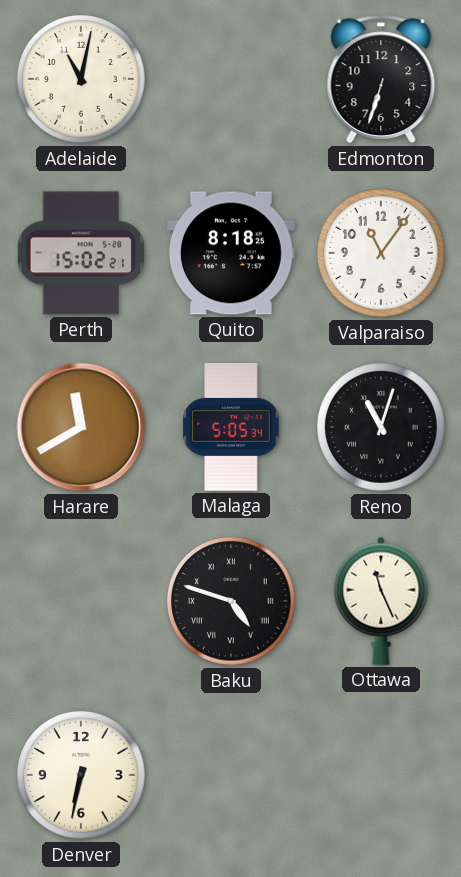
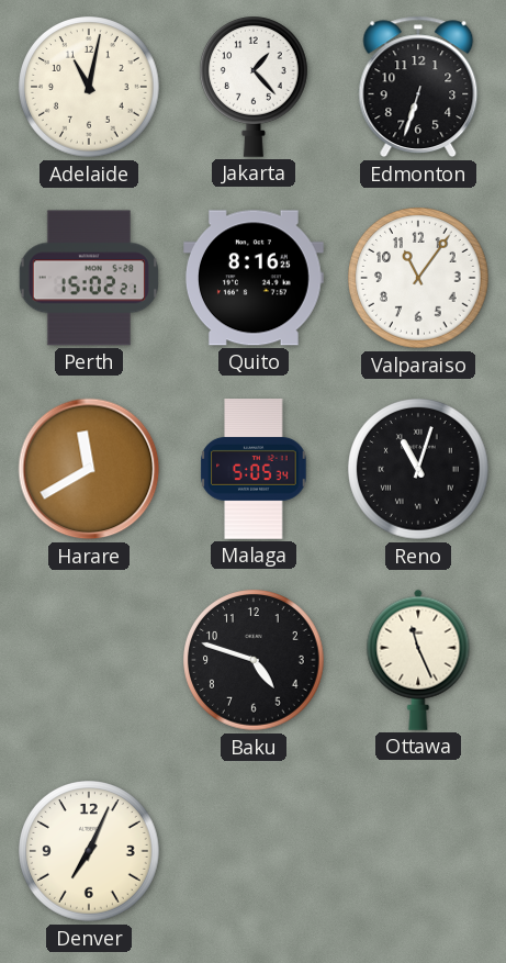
Jakarta: none -> 1:23
Quito: 8:18 -> 8:16
Baku numerals: Roman -> Arabic
Denver: 6:32 -> 7:04
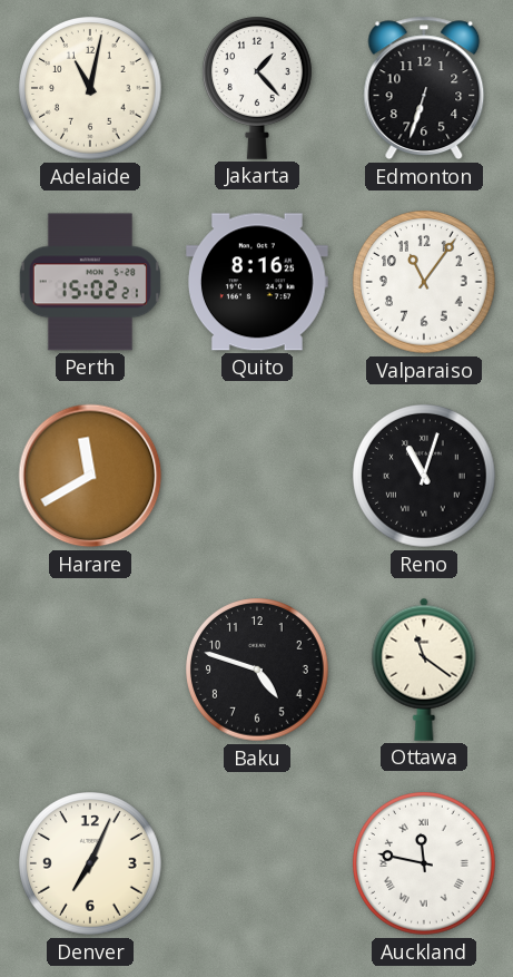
Malaga: 5:05 -> none
Ottawa: 11:26 -> 11:21
Auckland: none -> 11:47
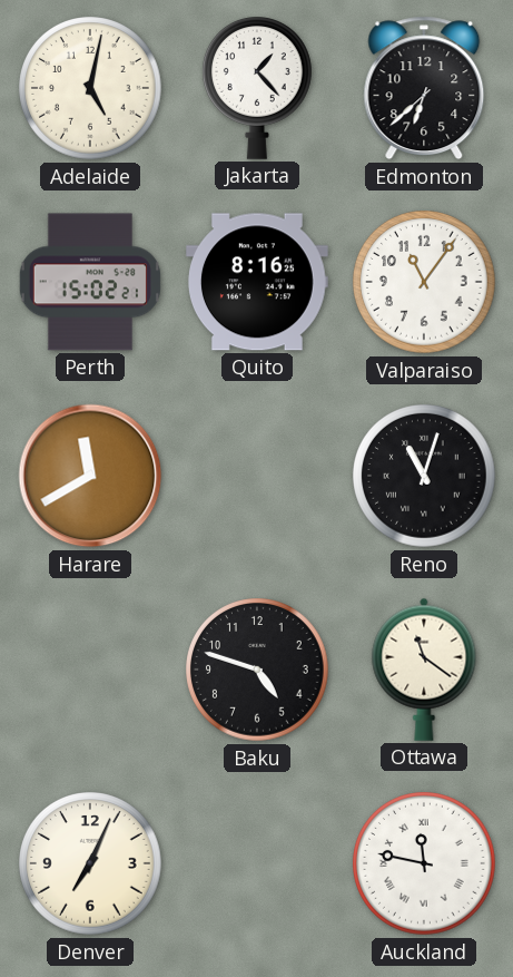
Adelaide: 11:02 -> 5:02
Edmonton: 6:33 -> 6:38
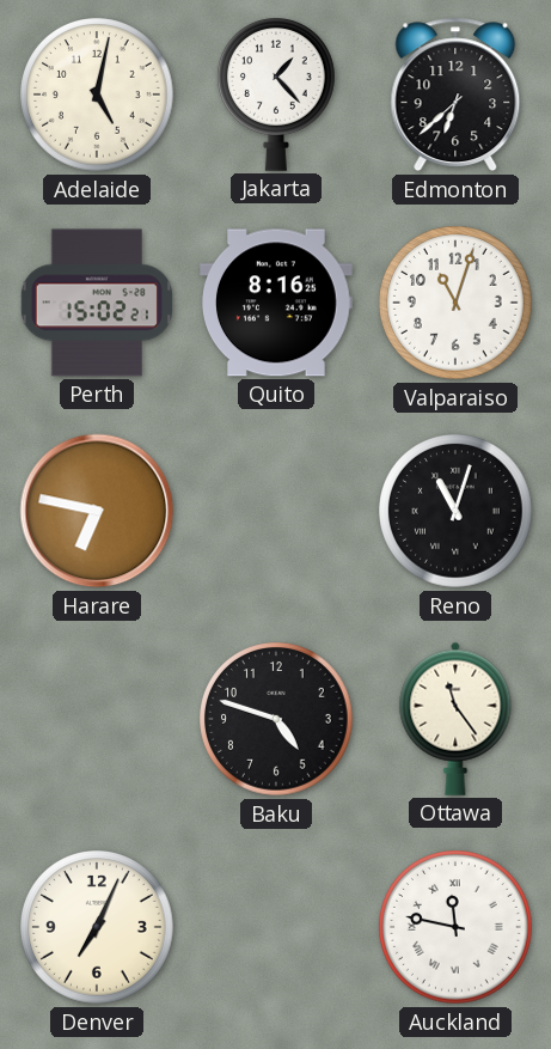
Valparaiso: 11:06 -> 11:03
Harare: 11:40 -> 6:47
Ottawa: 11:21 -> 11:24
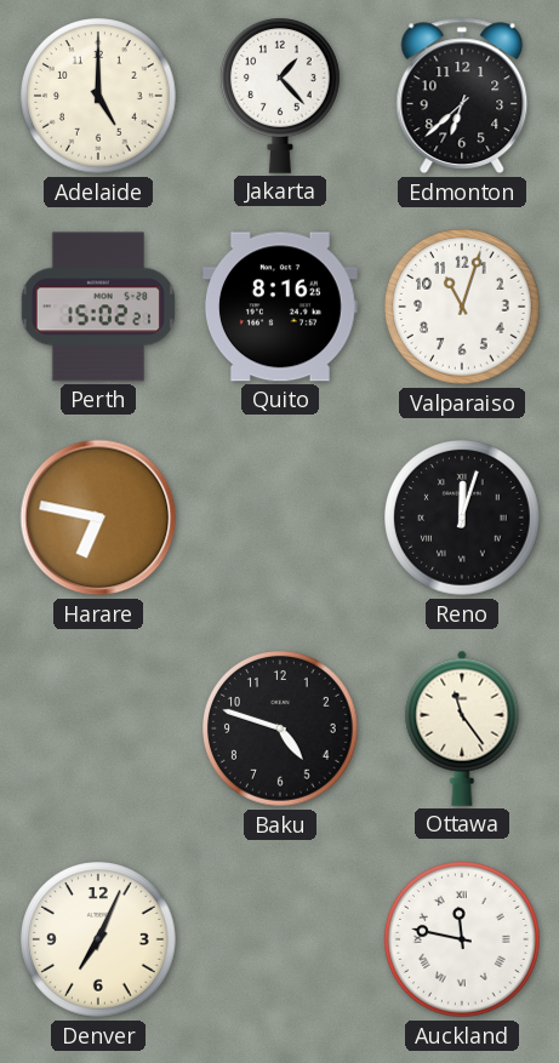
Adelaide: 5:02 -> 5:00
Reno: 11:03 -> 12:03
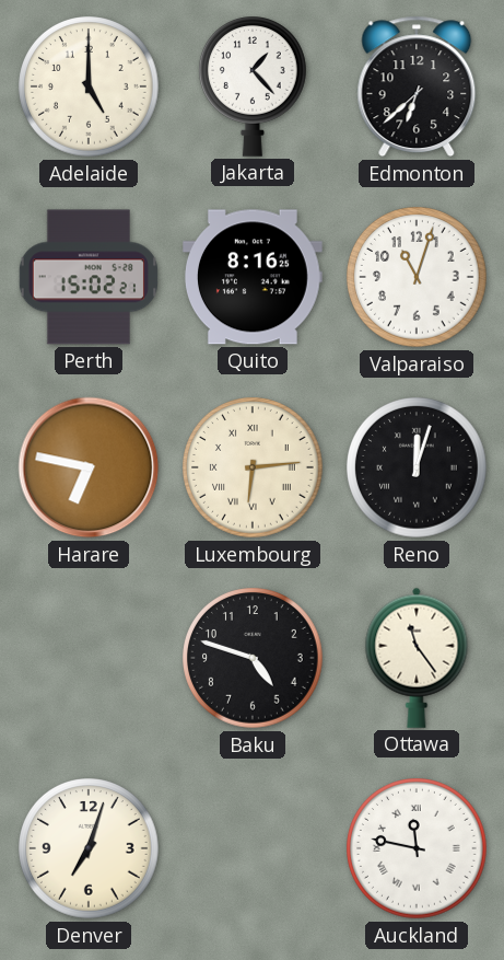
Luxembourg: none -> 6:14
Denver: 7:04 -> 7:03
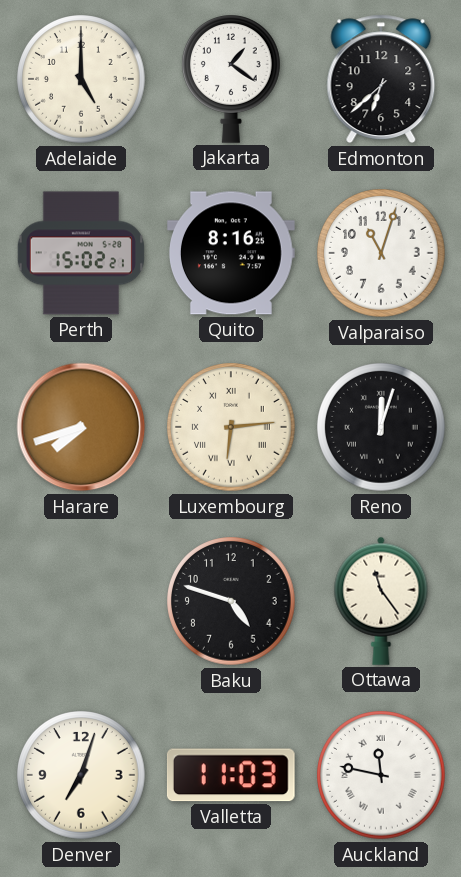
Jakarta: 1:23 -> 1:21
Harare: 6:47 -> 7:42
Valletta: none -> 11:03
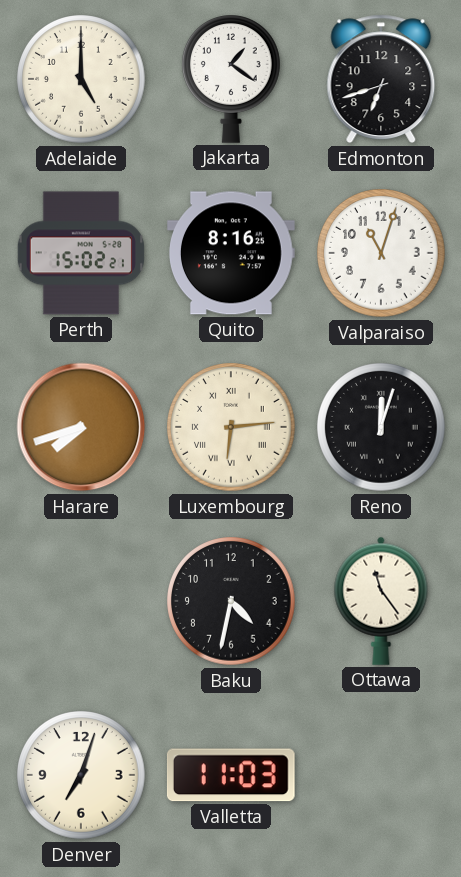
Edmonton: 6:38 -> 6:42
Baku: 4:48 -> 4:32
Auckland: 11:47 -> none
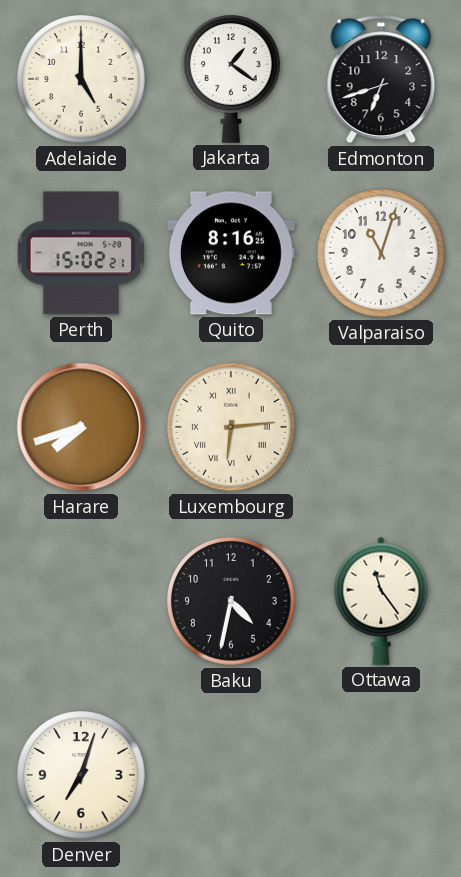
Reno: 12:03 -> none
Valletta: 11:03 -> none
